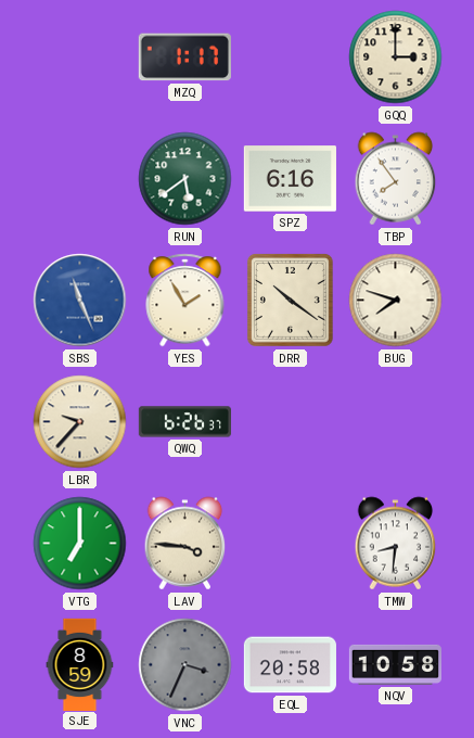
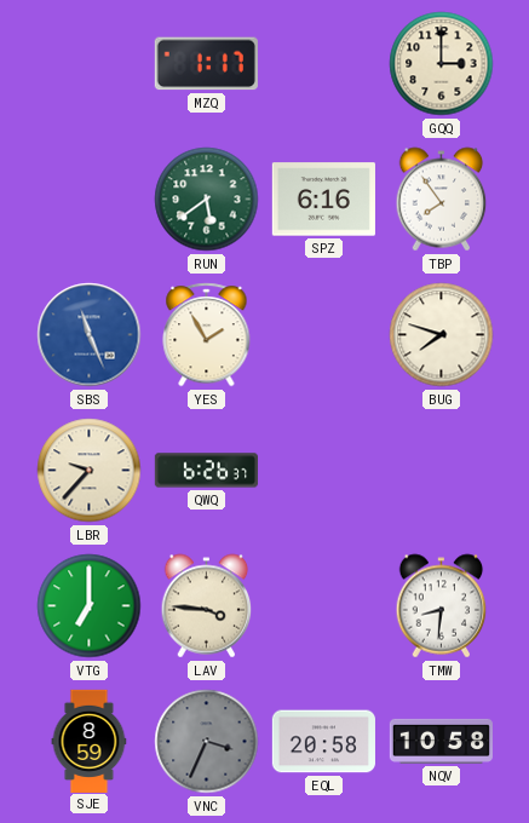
DRR: 10:21 -> none
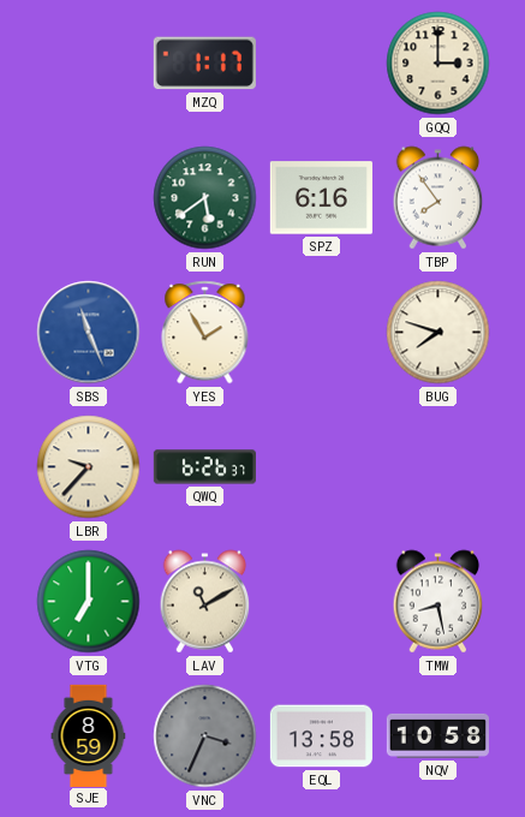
LAV: 3:46 -> 11:10
TMW: 8:31 -> 8:28
EQL: 20:58 -> 13:58
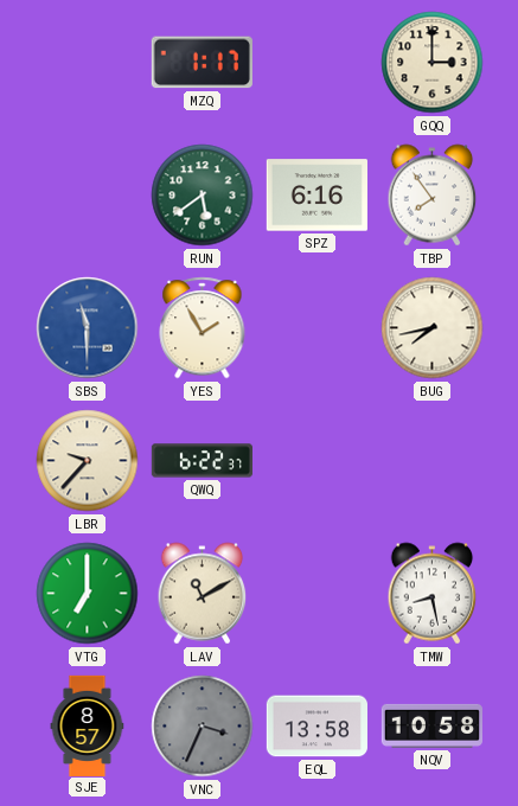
SBS: 11:26 -> 11:30
BUG: 7:48 -> 7:43
QWQ: 6:26 -> 6:22
SJE: 8:59 -> 8:57
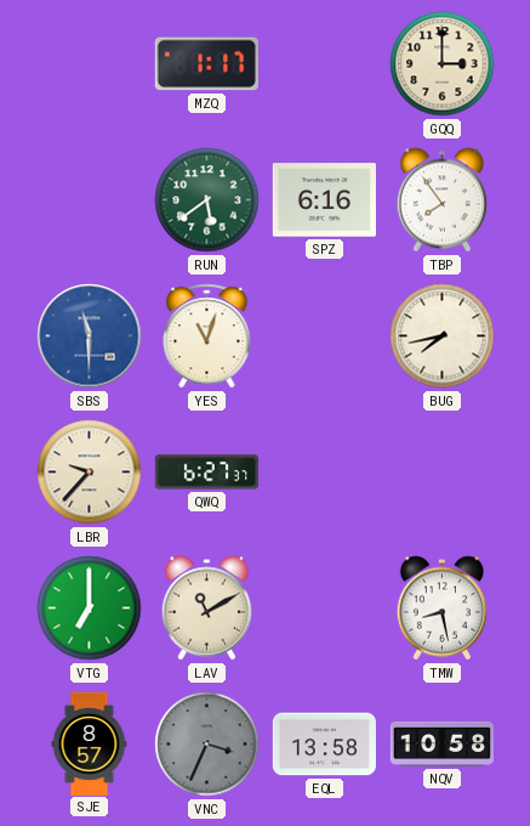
YES: 1:55 -> 11:03
QWQ: 6:22 -> 6:27
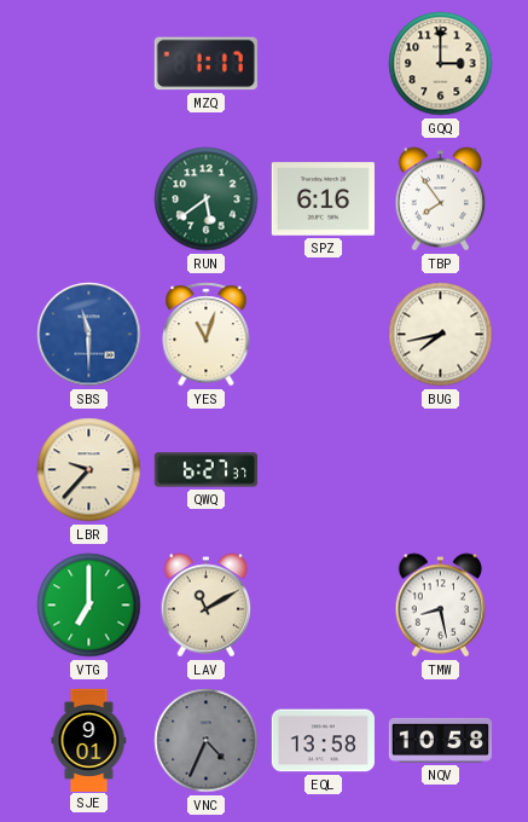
SJE: 8:57 -> 9:01
VNC: 3:34 -> 4:34
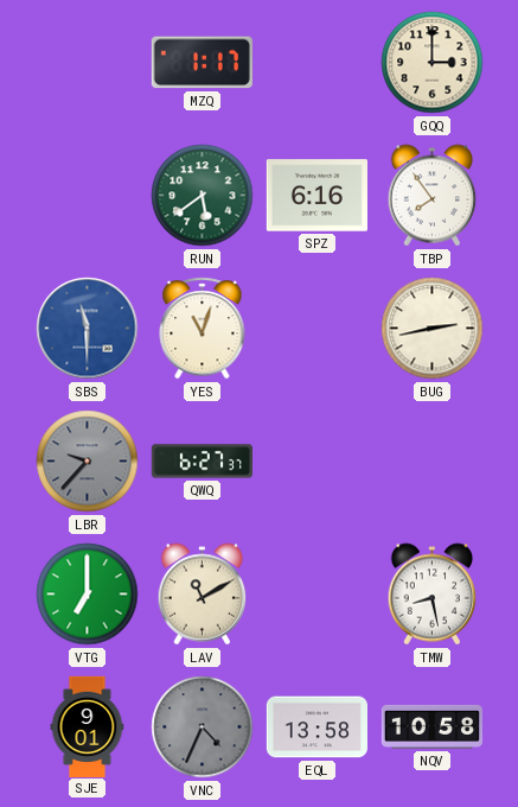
BUG: 7:43 -> 2:43
LBR dial: cream -> grey
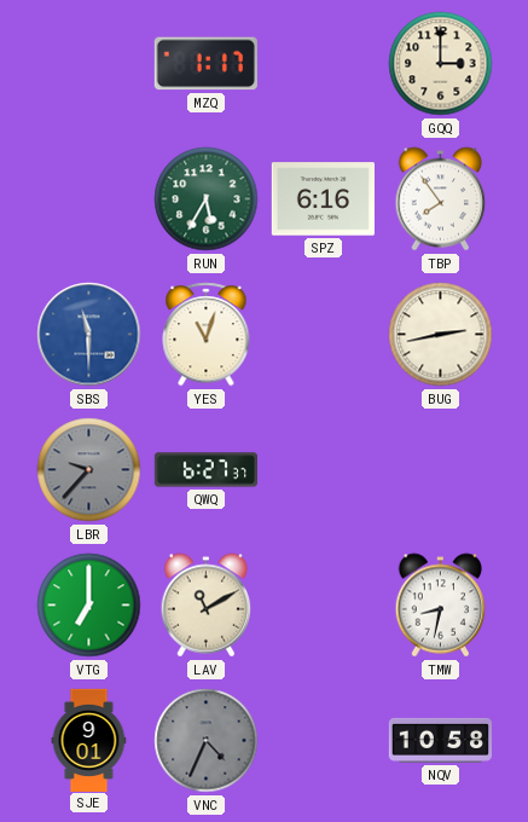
RUN: 5:39 -> 5:35
TMW: 8:28 -> 8:32
EQL: 13:58 -> none
